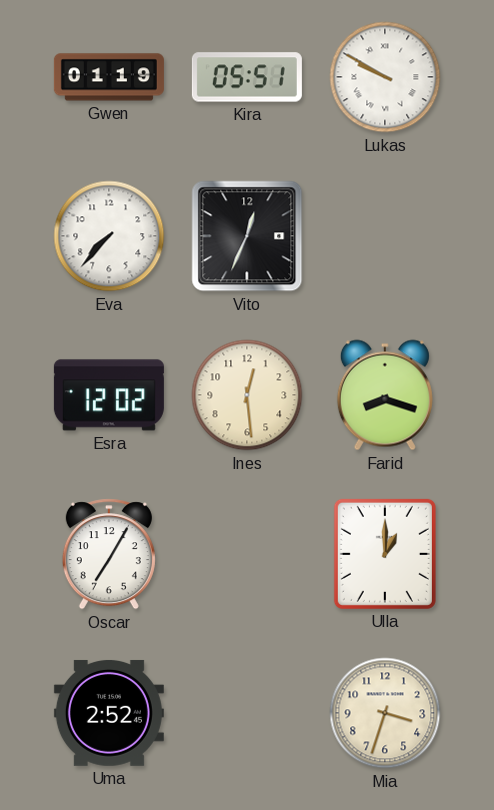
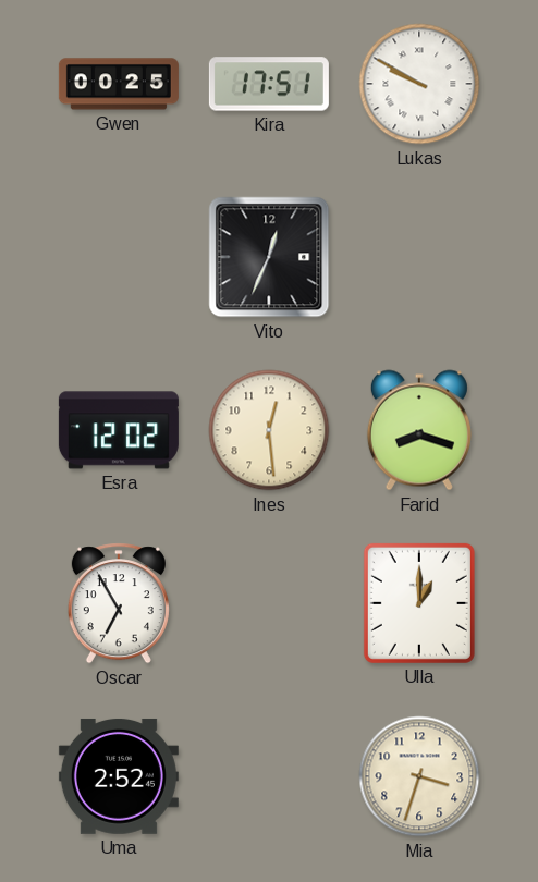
Gwen: 01:19 -> 00:25
Kira: 05:51 -> 17:51
Eva: 7:37 -> none
Oscar: 7:05 -> 6:55
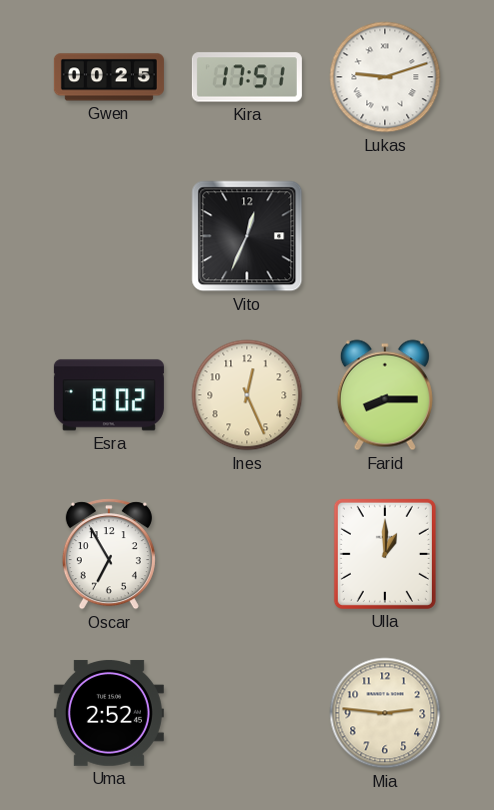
Lukas: 9:50 -> 9:12
Esra: 12:02 -> 8:02
Ines: 12:29 -> 12:26
Farid: 8:18 -> 8:15
Mia: 3:33 -> 2:46
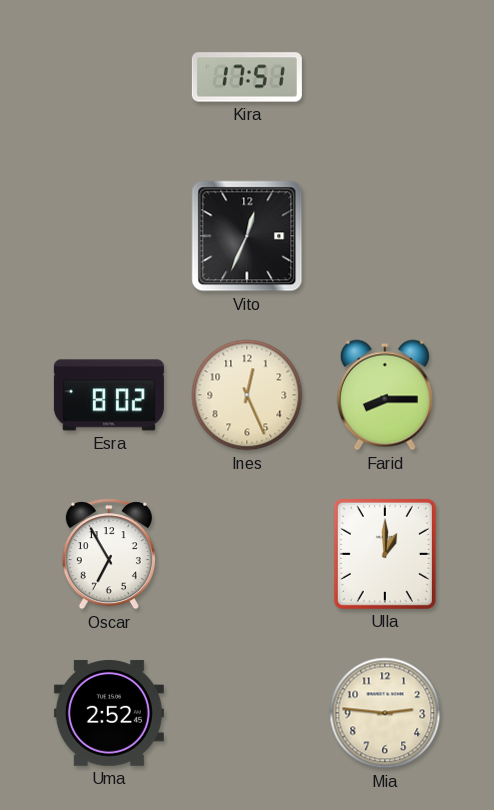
Gwen: 00:25 -> none
Lukas: 9:12 -> none
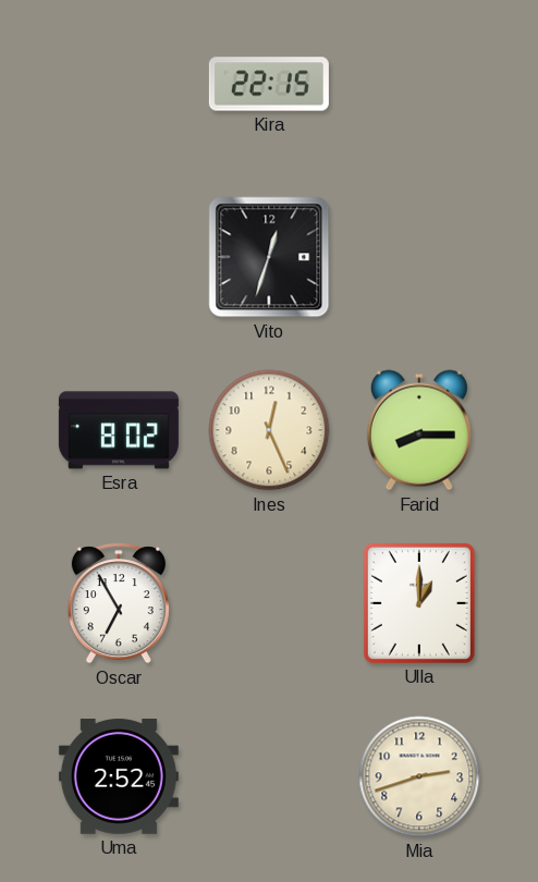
Kira: 17:51 -> 22:15
Vito: 12:34 -> 12:33
Mia: 2:46 -> 2:42
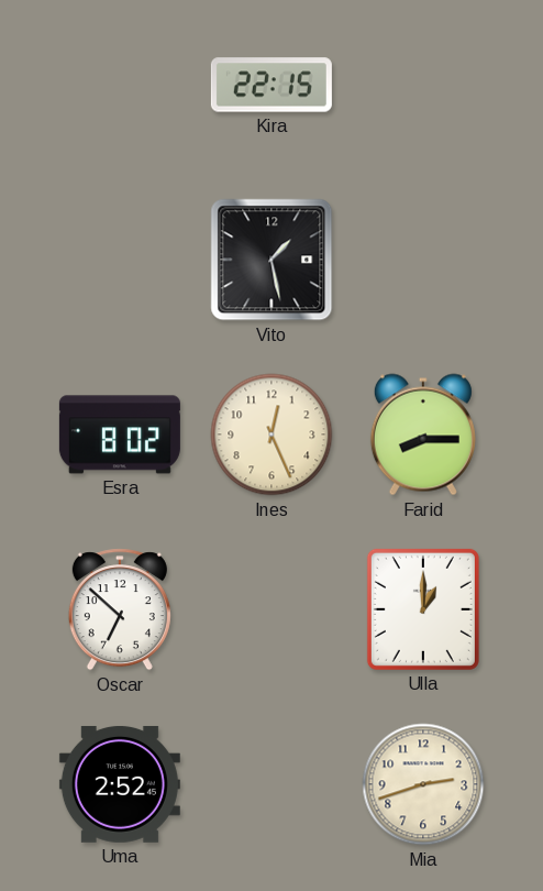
Vito: 12:33 -> 1:28
Oscar: 6:55 -> 6:52
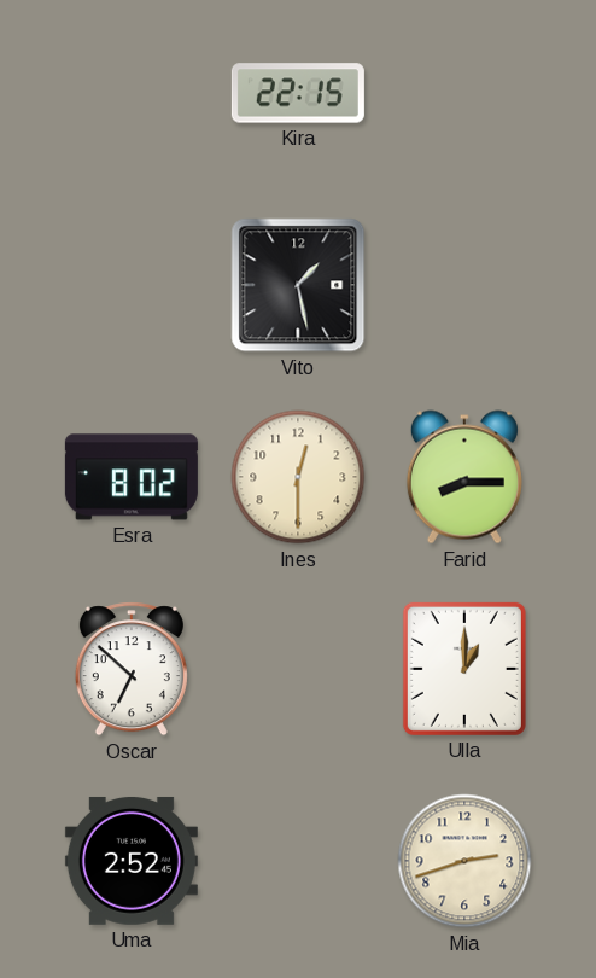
Ines: 12:26 -> 12:30
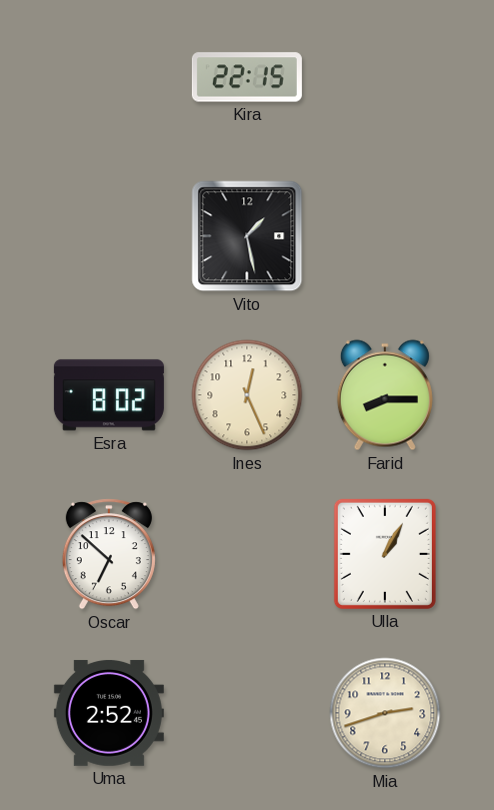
Ines: 12:30 -> 12:26
Ulla: 1:00 -> 1:05
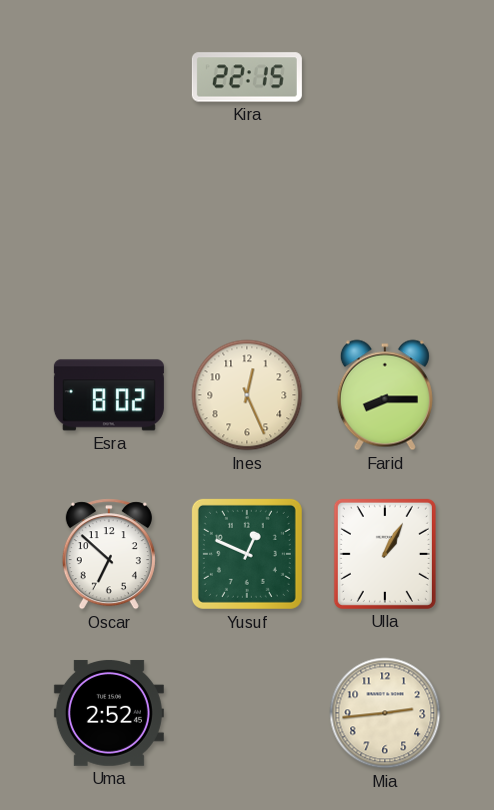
Vito: 1:28 -> none
Yusuf: none -> 12:49
Mia: 2:42 -> 2:44
